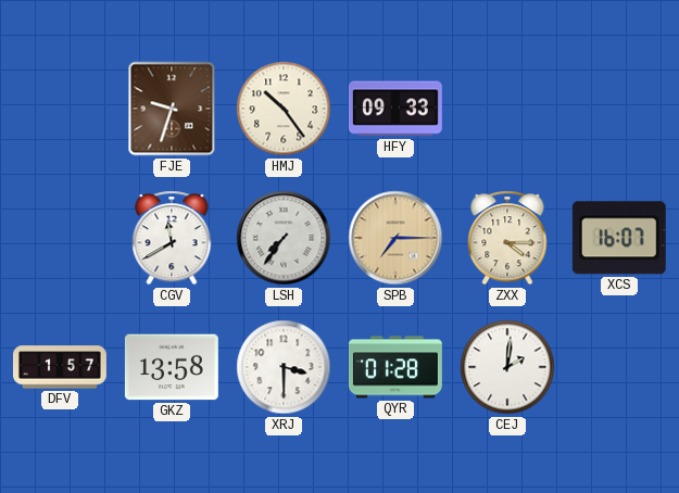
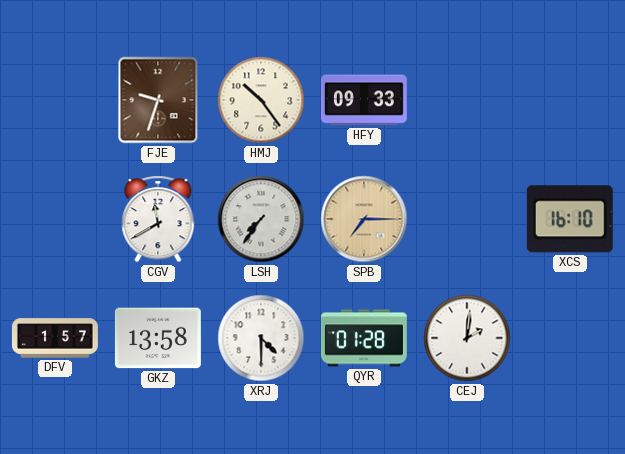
ZXX: 4:15 -> none
XCS: 16:07 -> 16:10
XRJ: 3:30 -> 4:30
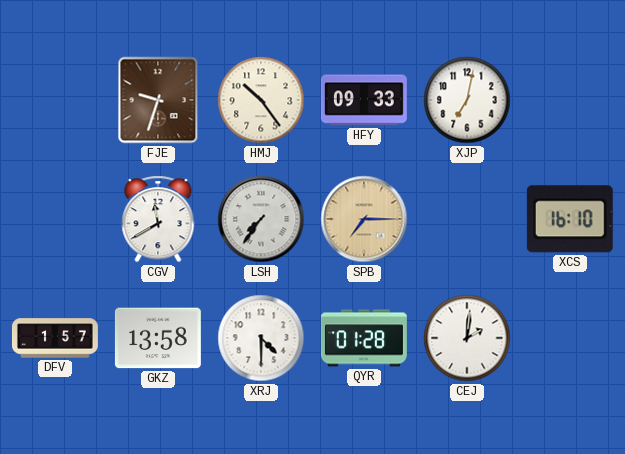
XJP: none -> 7:02
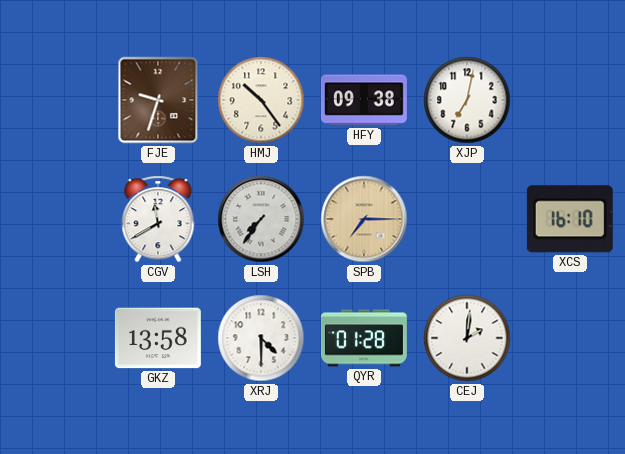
HFY: 09:33 -> 09:38
DFV: 1:57 -> none
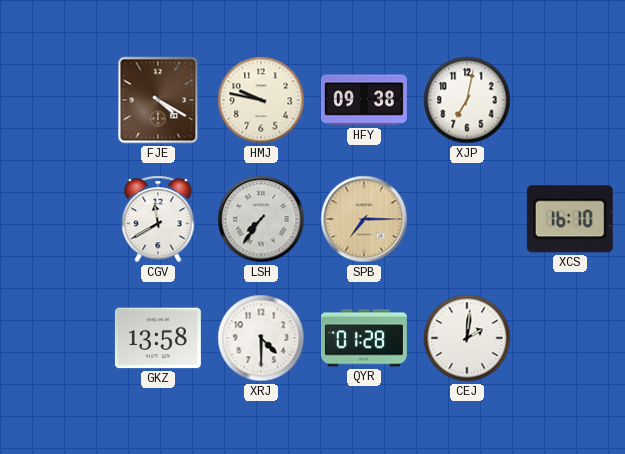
FJE: 9:33 -> 4:20
HMJ: 10:24 -> 9:47
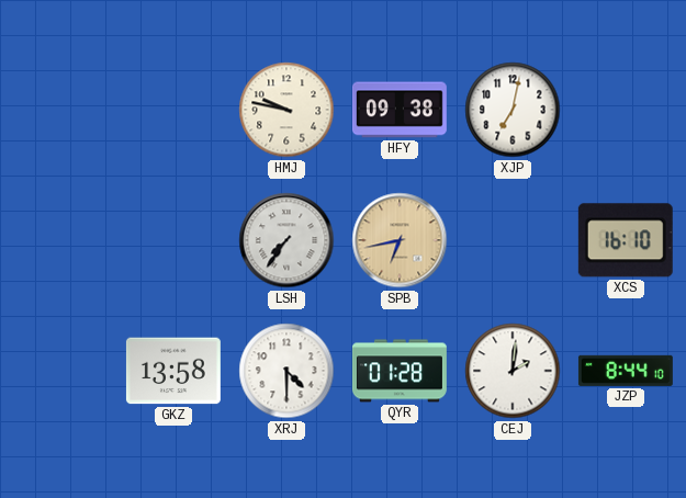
FJE: 4:20 -> none
CGV: 11:40 -> none
SPB: 7:15 -> 6:43
JZP: none -> 8:44
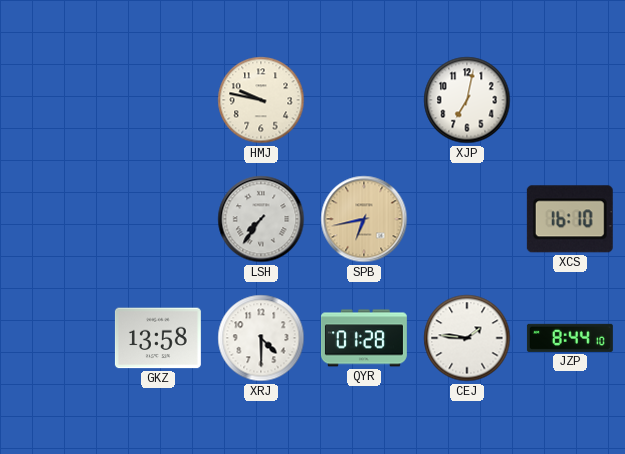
HFY: 09:38 -> none
CEJ: 2:01 -> 1:46
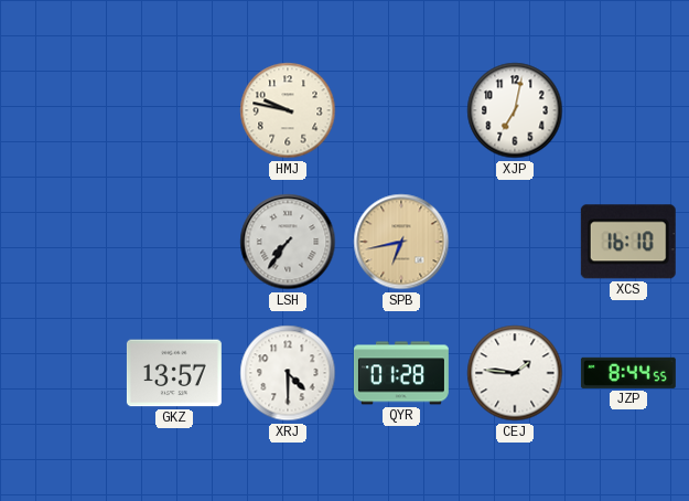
GKZ: 13:58 -> 13:57
JZP: 8:44:10 -> 8:44:55
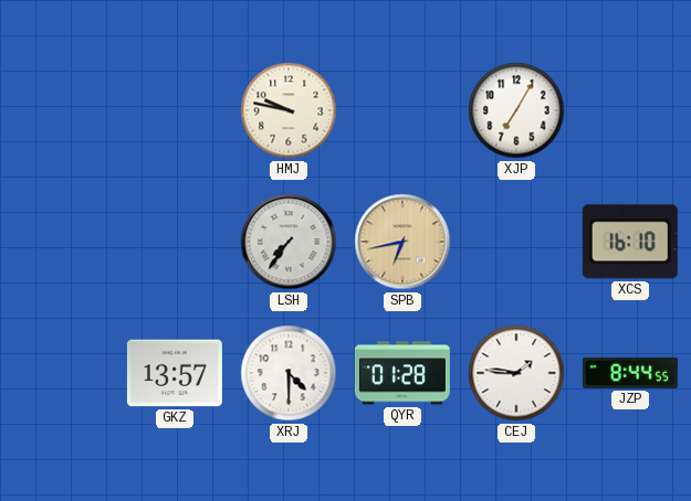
XJP: 7:02 -> 7:05
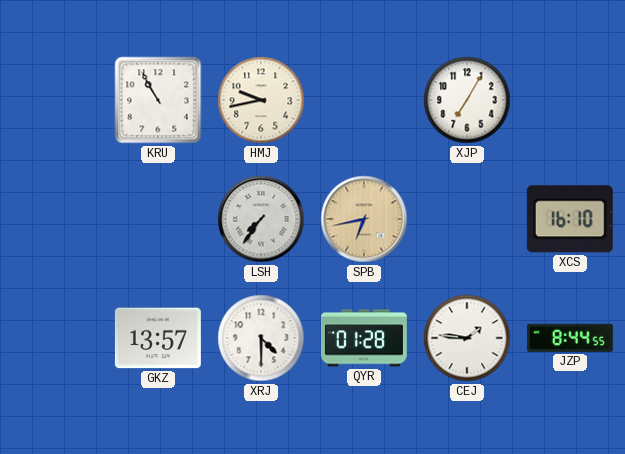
KRU: none -> 10:55
HMJ: 9:47 -> 9:43
